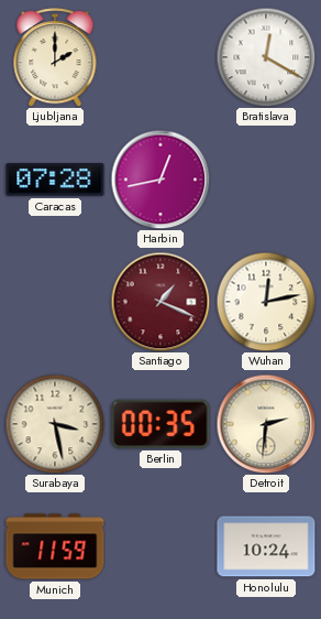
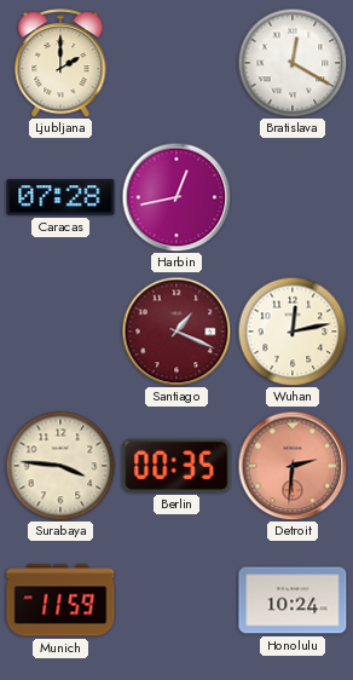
Surabaya: 3:28 -> 3:46
Detroit dial: cream -> salmon
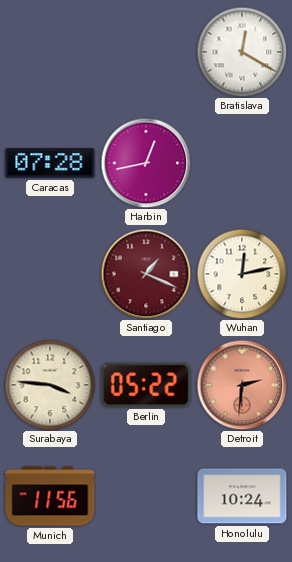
Ljubljana: 2:00 -> none
Berlin: 00:35 -> 05:22
Munich: 11:59 -> 11:56
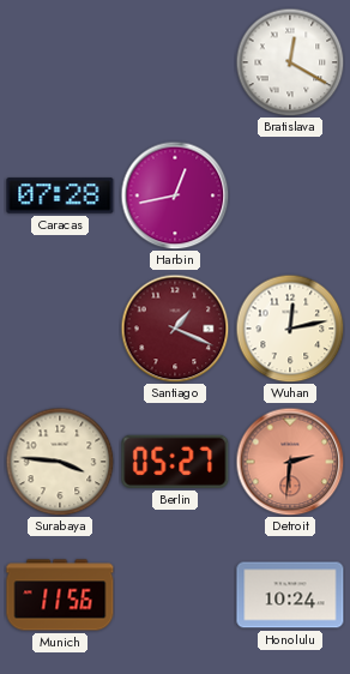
Berlin: 05:22 -> 05:27
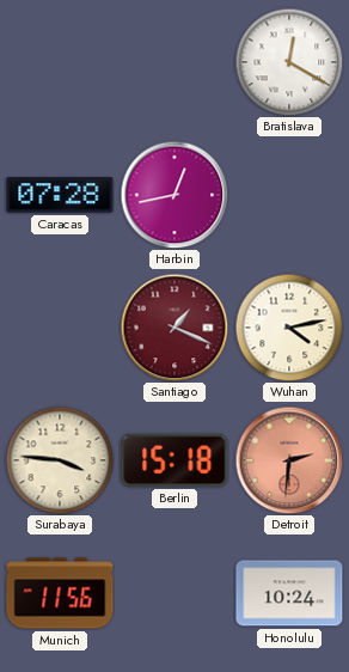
Wuhan: 12:13 -> 4:13
Berlin: 05:27 -> 15:18
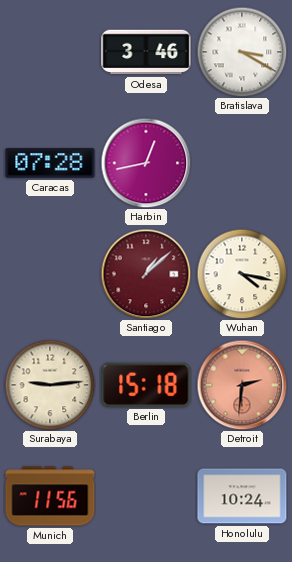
Odesa: none -> 3:46
Bratislava: 12:20 -> 3:20
Santiago: 1:19 -> 1:08
Wuhan: 4:13 -> 4:17
Surabaya: 3:46 -> 9:14
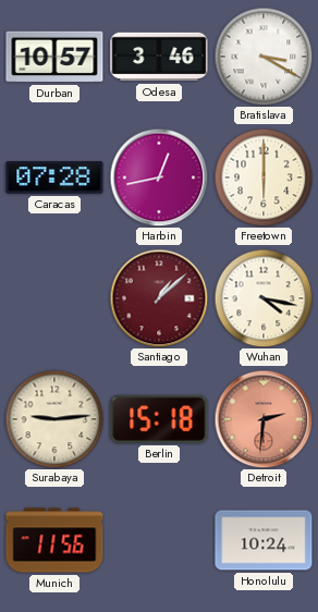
Durban: none -> 10:57
Freetown: none -> 6:00
